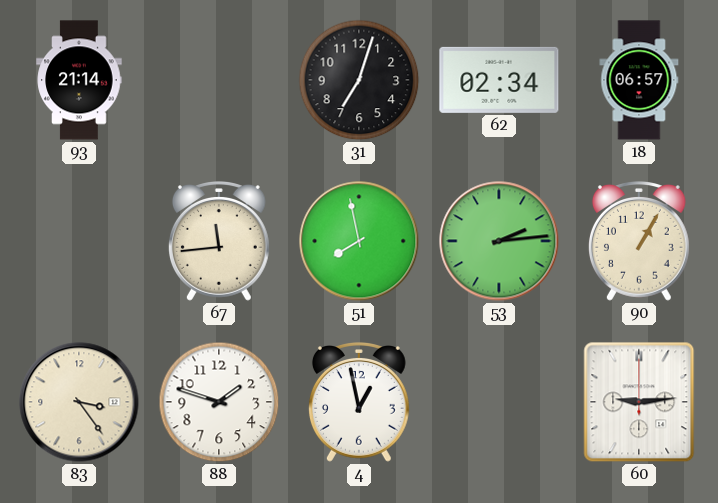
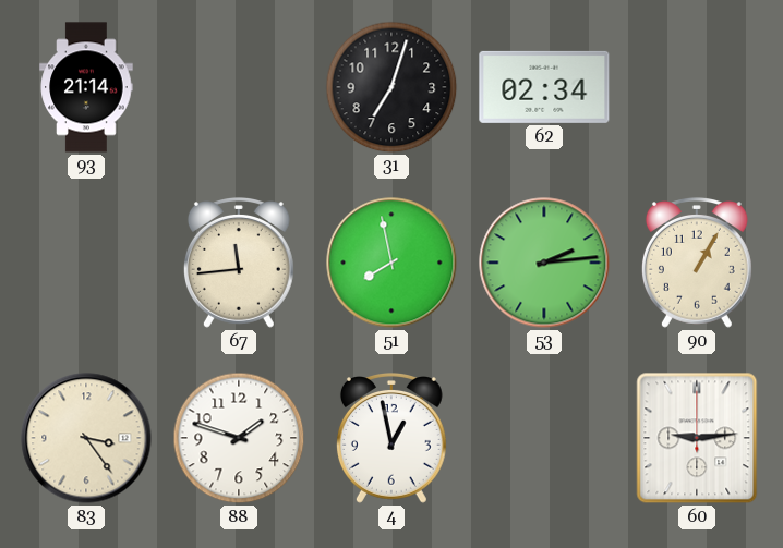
18: 06:57 -> none
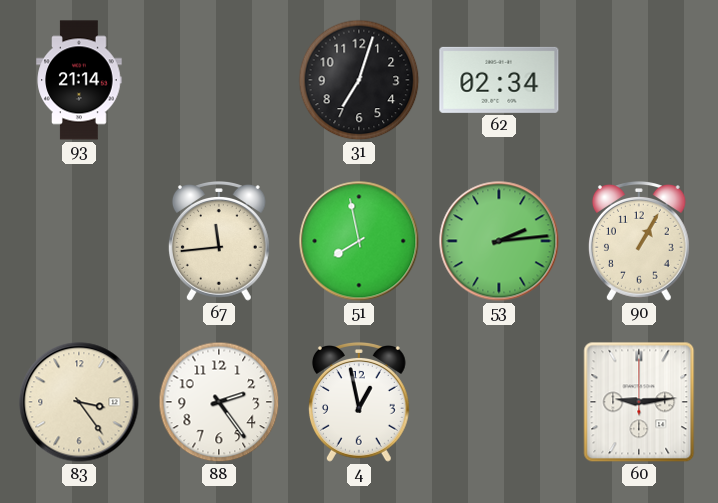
88: 1:48 -> 2:24
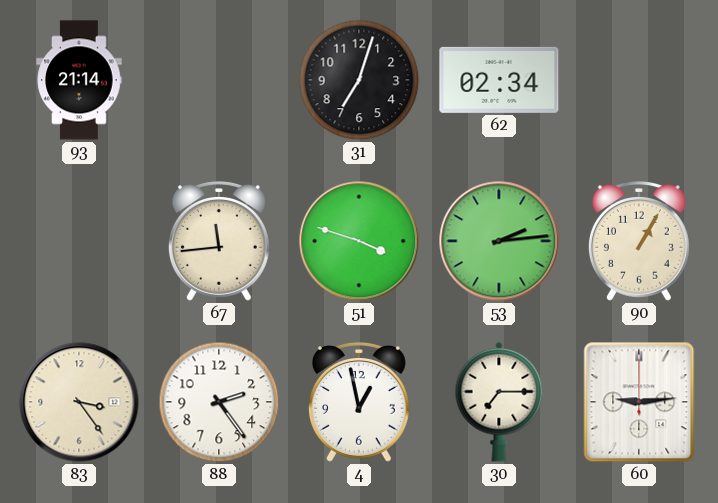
51: 7:58 -> 3:48
30: none -> 7:15
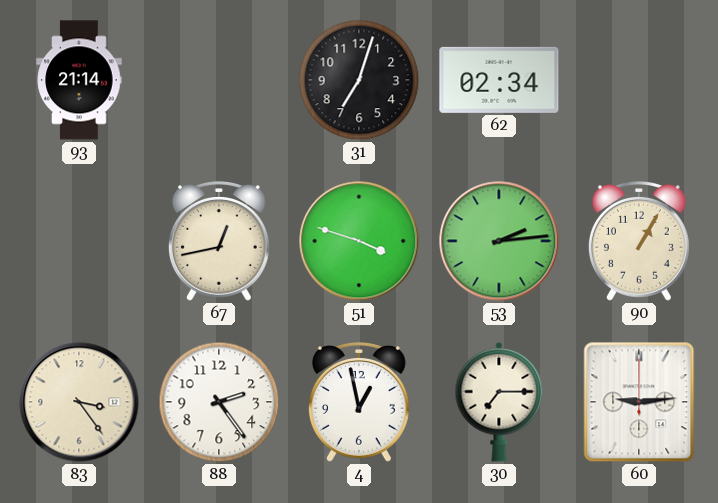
67: 11:44 -> 12:43
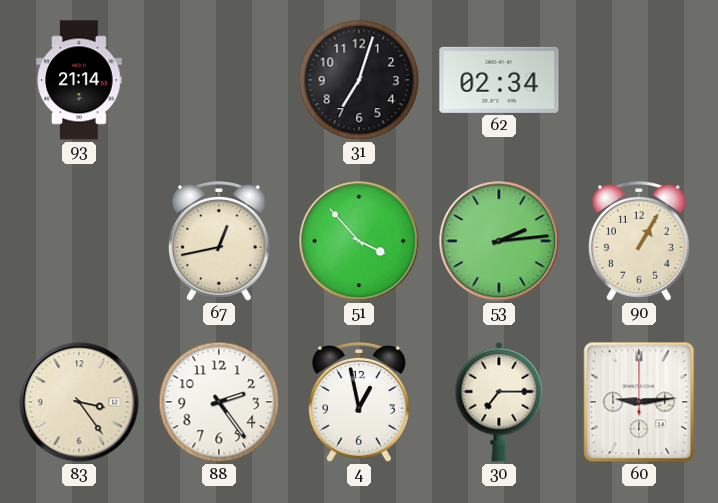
51: 3:48 -> 3:53
